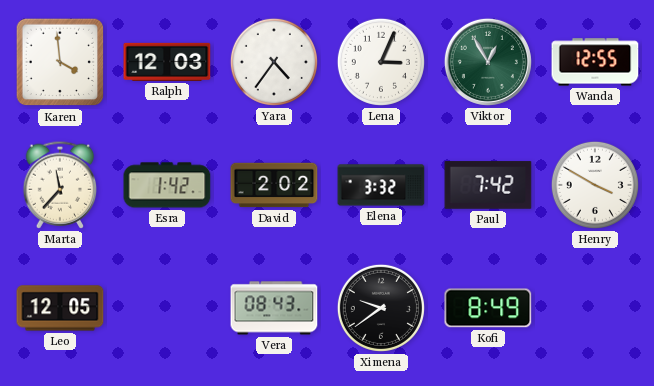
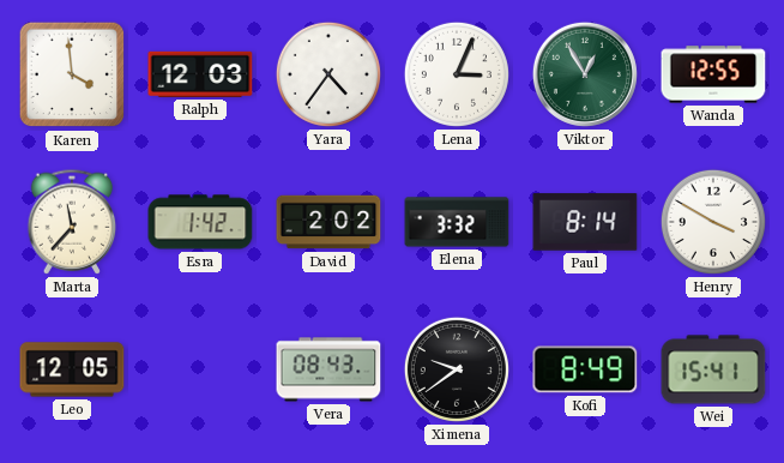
Paul: 7:42 -> 8:14
Wei: none -> 15:41
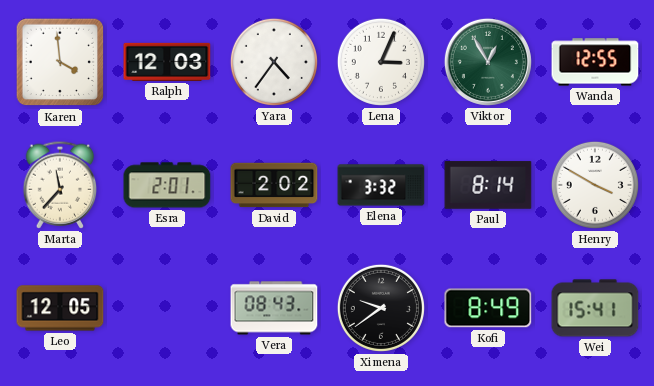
Esra: 1:42 -> 2:01
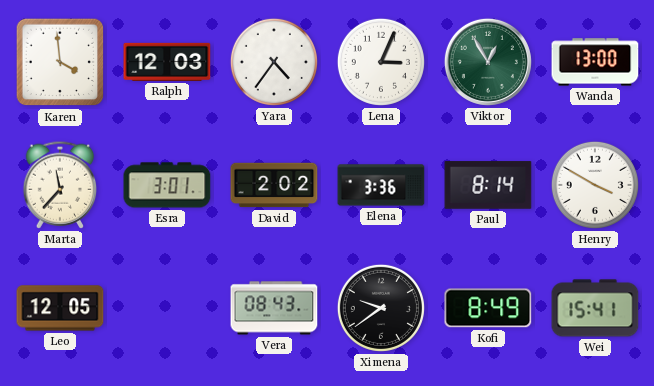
Wanda: 12:55 -> 13:00
Esra: 2:01 -> 3:01
Elena: 3:32 -> 3:36
